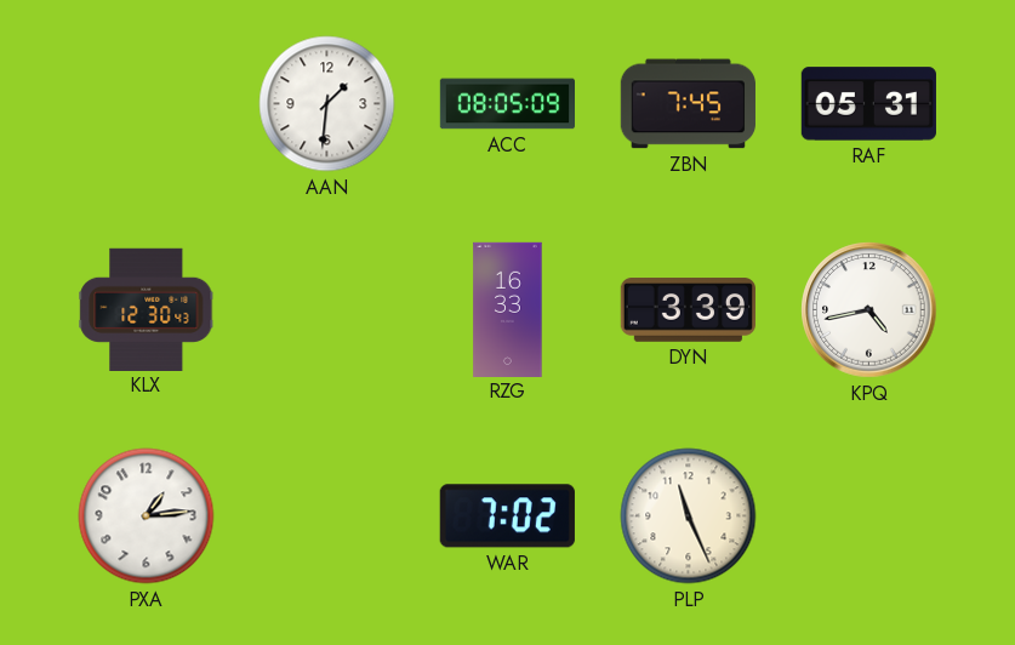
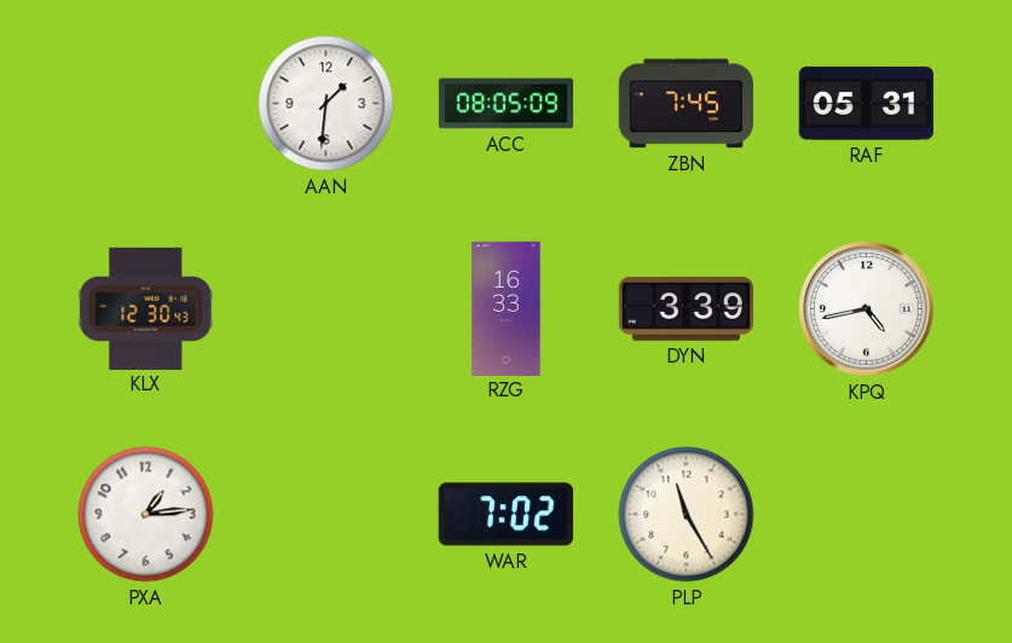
PLP: 11:26 -> 11:25
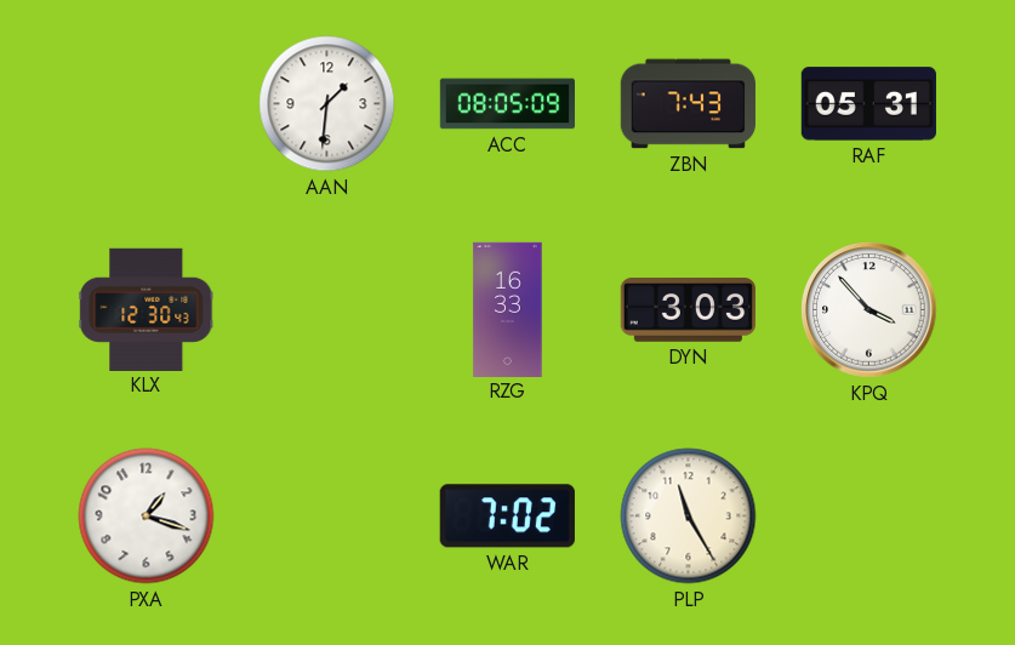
ZBN: 7:45 -> 7:43
DYN: 3:39 -> 3:03
KPQ: 4:43 -> 3:53
PXA: 1:14 -> 1:18
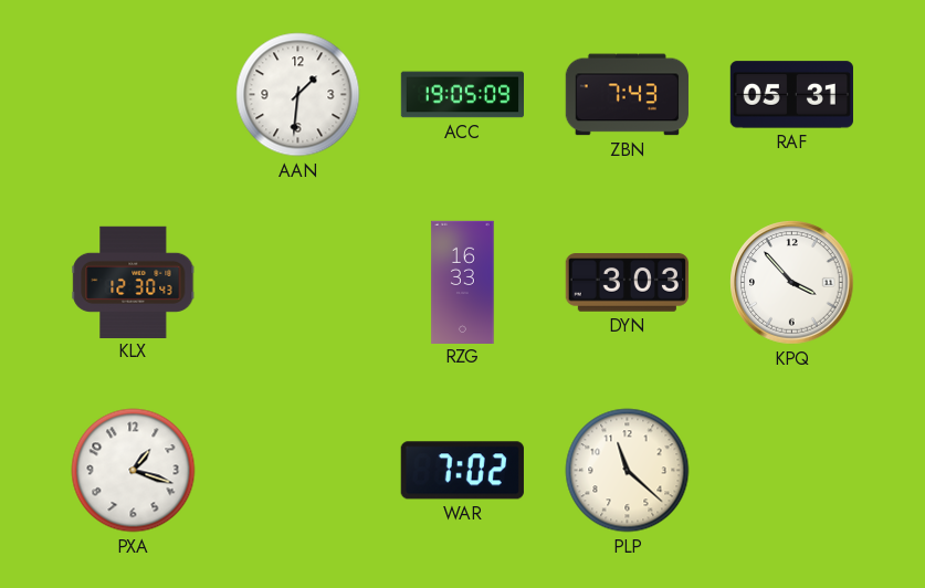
ACC: 08:05 -> 19:05
PLP: 11:25 -> 11:22
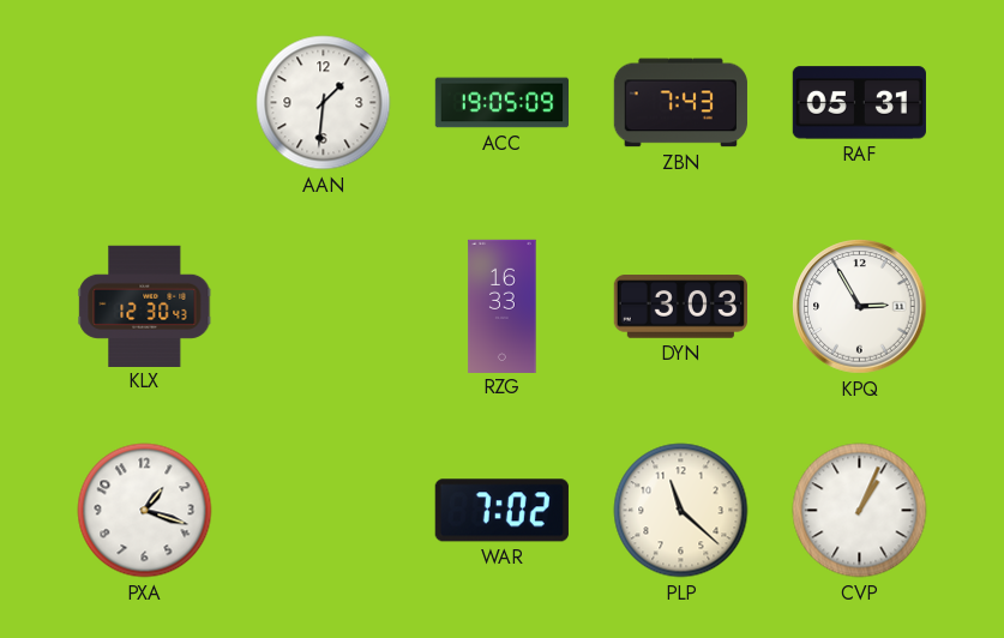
KPQ: 3:53 -> 2:55
CVP: none -> 1:04
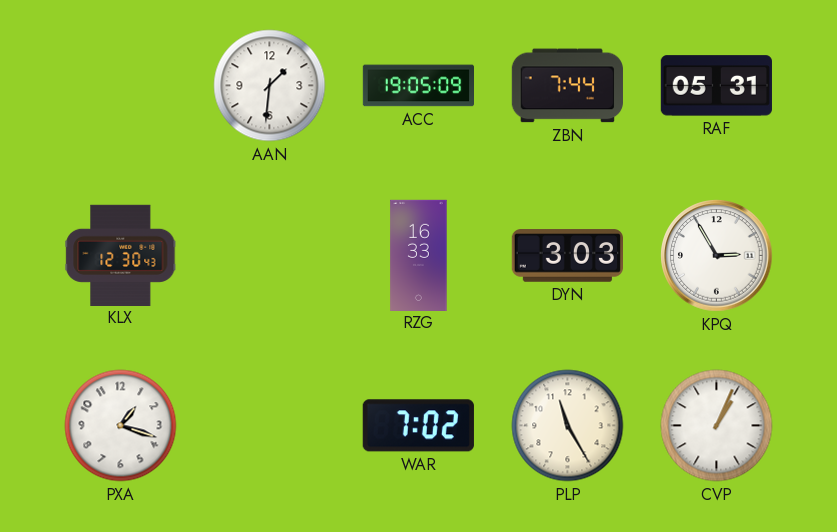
ZBN: 7:43 -> 7:44
PLP: 11:22 -> 11:25
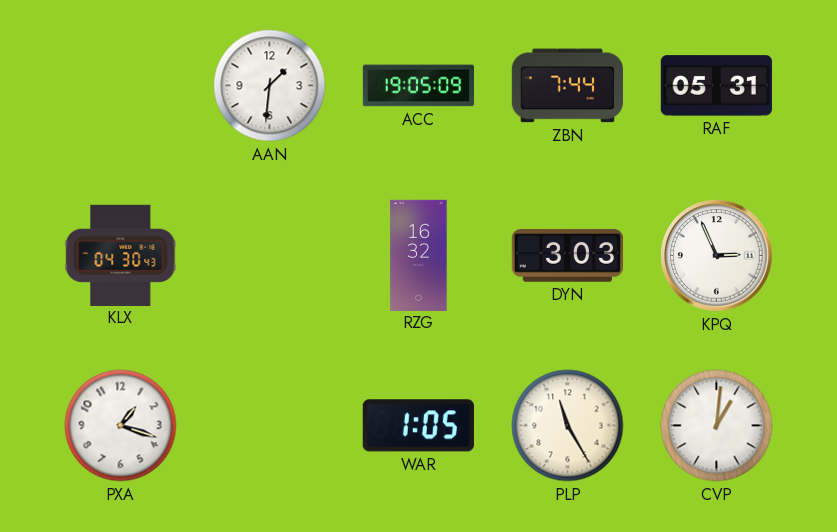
KLX: 12:30 -> 04:30
RZG: 16:33 -> 16:32
KPQ: 2:55 -> 2:56
WAR: 7:02 -> 1:05
CVP: 1:04 -> 1:01
